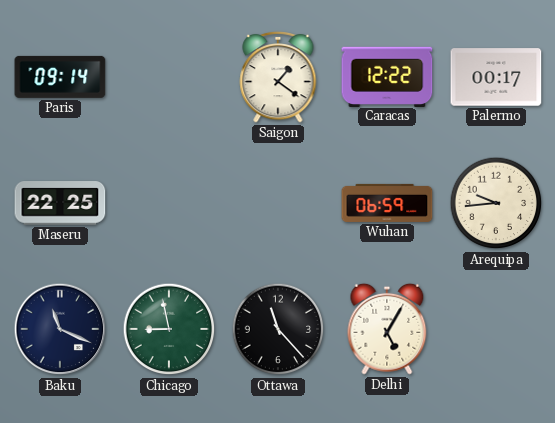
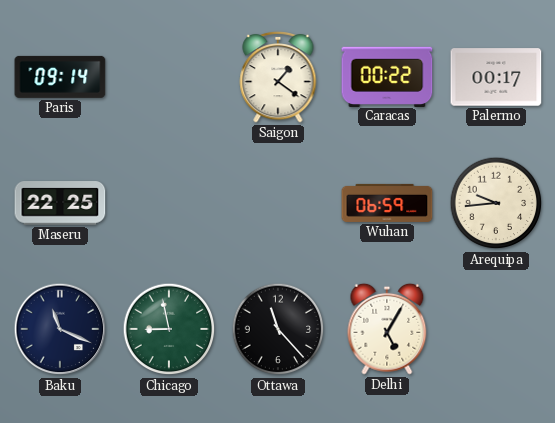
Caracas: 12:22 -> 00:22
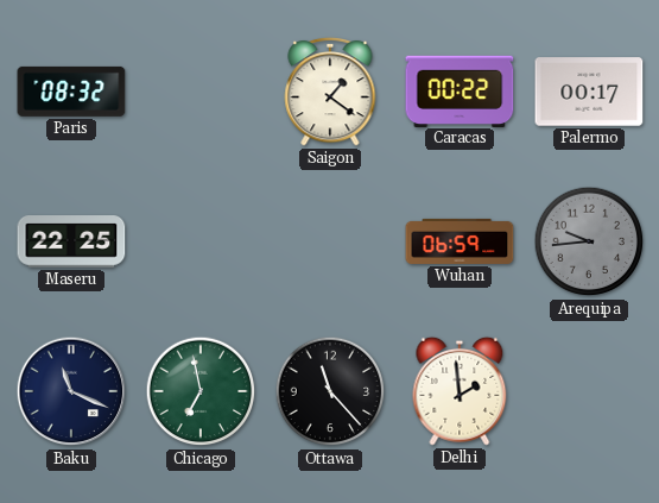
Paris: 09:14 -> 08:32
Arequipa dial: cream -> grey
Chicago: 8:58 -> 6:58
Delhi: 5:05 -> 1:59
